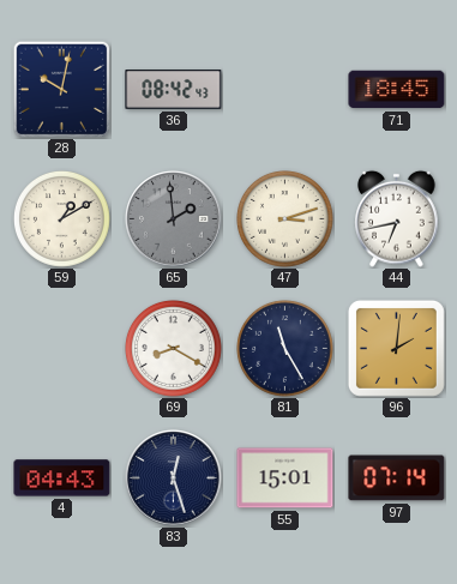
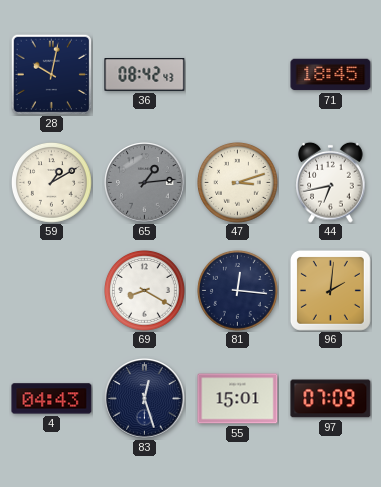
65: 1:59 -> 1:14
81: 11:25 -> 12:16
97: 07:14 -> 07:09
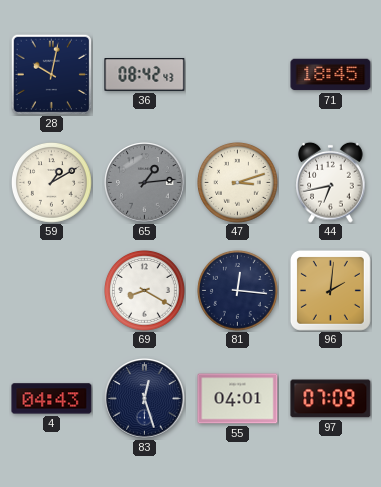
55: 15:01 -> 04:01
